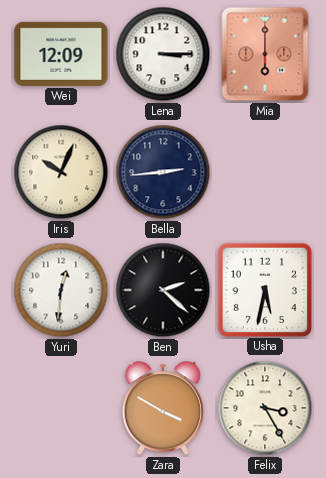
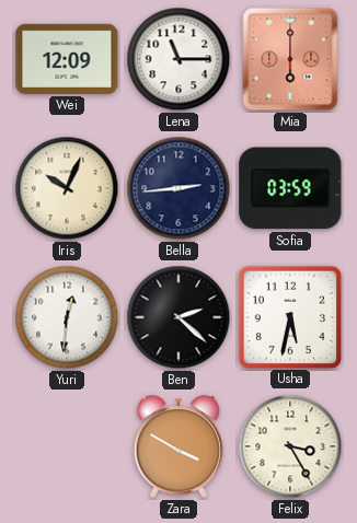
Lena: 3:15 -> 11:15
Sofia: none -> 03:59
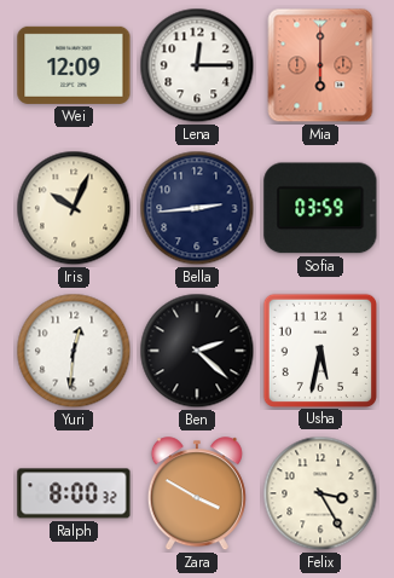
Lena: 11:15 -> 12:15
Ralph: none -> 8:00
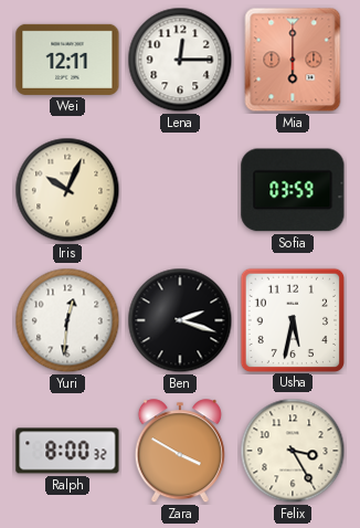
Wei: 12:09 -> 12:11
Bella: 2:44 -> none
Ben: 2:22 -> 2:18
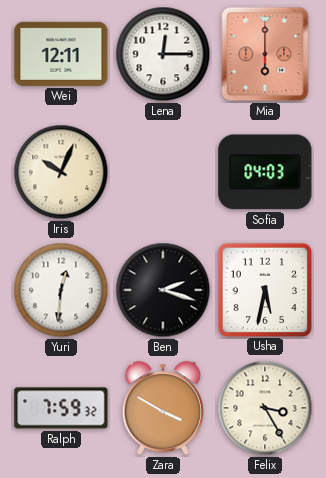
Sofia: 03:59 -> 04:03
Ralph: 8:00 -> 7:59
